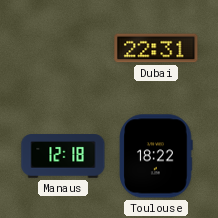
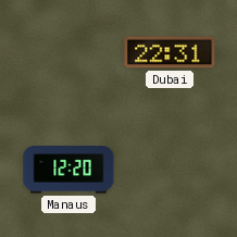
Manaus: 12:18 -> 12:20
Toulouse: 18:22 -> none
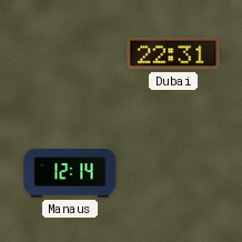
Manaus: 12:20 -> 12:14
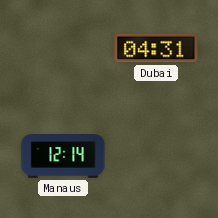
Dubai: 22:31 -> 04:31
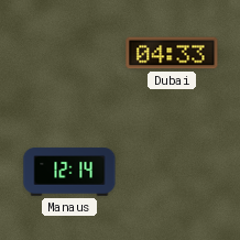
Dubai: 04:31 -> 04:33
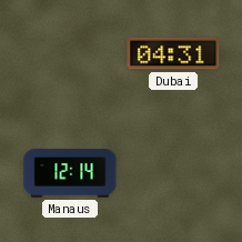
Dubai: 04:33 -> 04:31
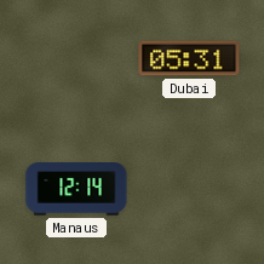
Dubai: 04:31 -> 05:31
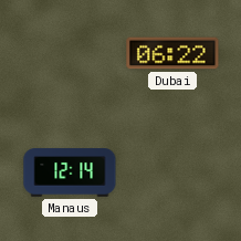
Dubai: 05:31 -> 06:22
